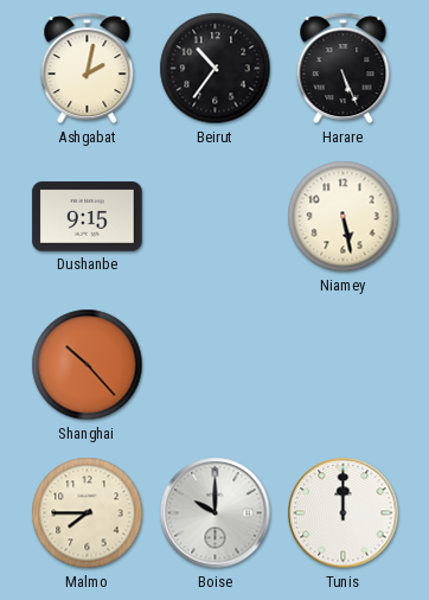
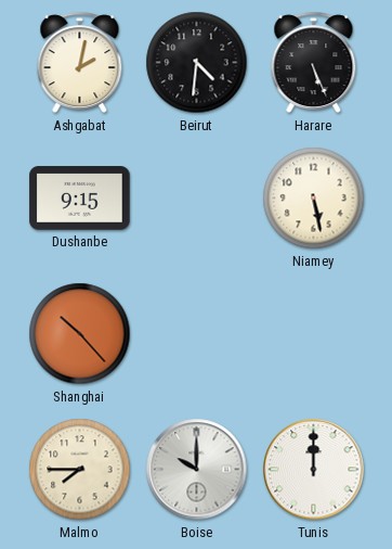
Beirut: 10:36 -> 4:31
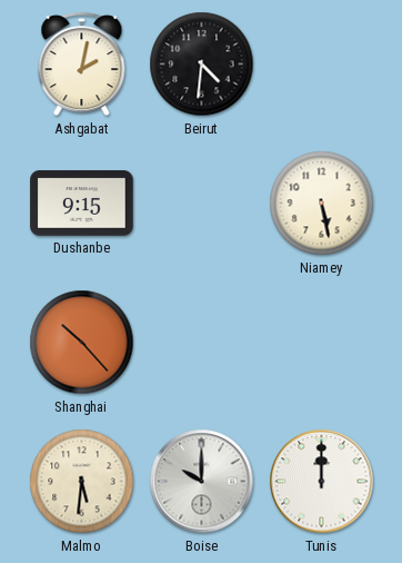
Harare: 5:26 -> none
Malmo: 7:45 -> 5:31
